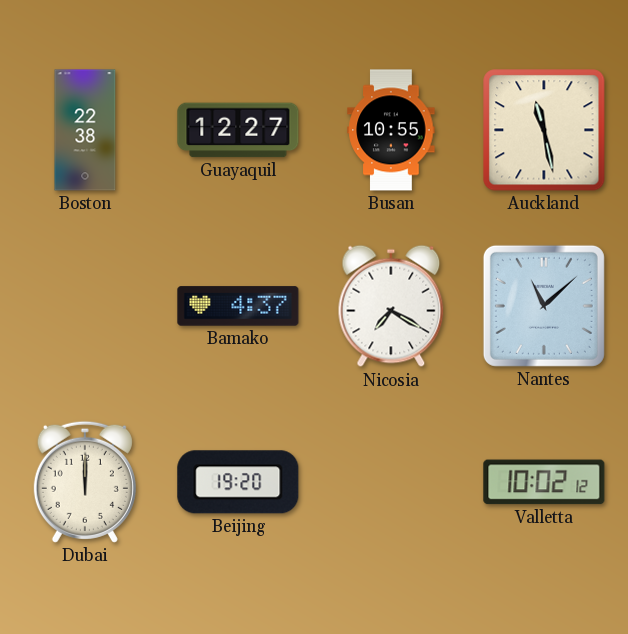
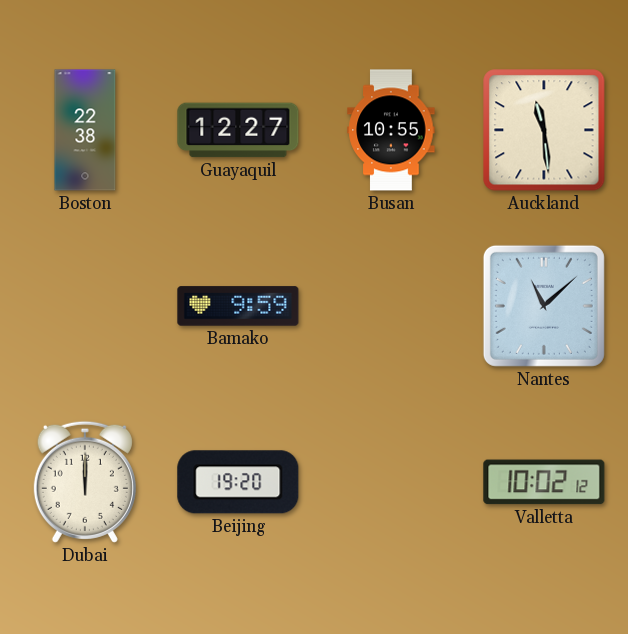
Auckland: 11:28 -> 11:29
Bamako: 4:37 -> 9:59
Nicosia: 7:20 -> none
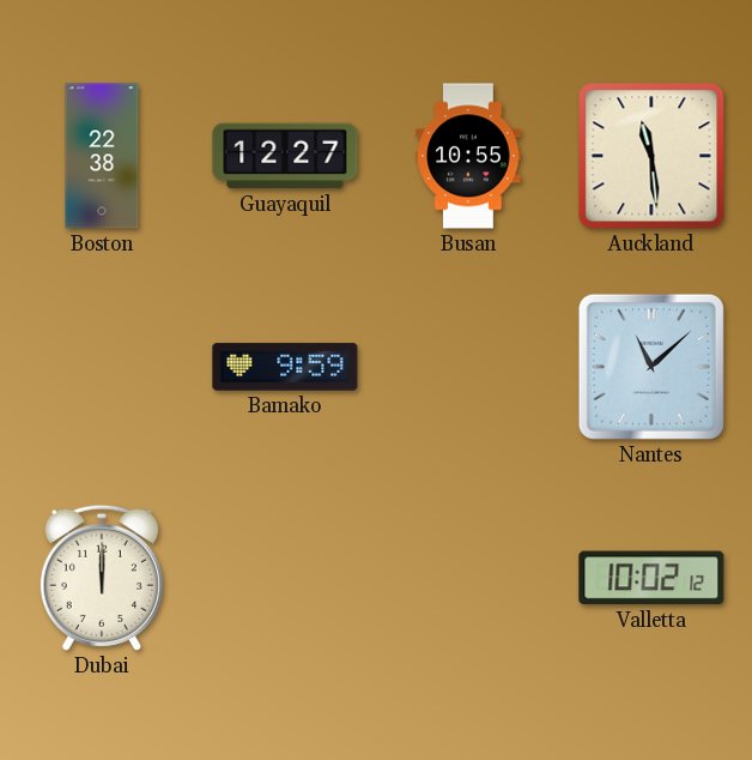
Beijing: 19:20 -> none
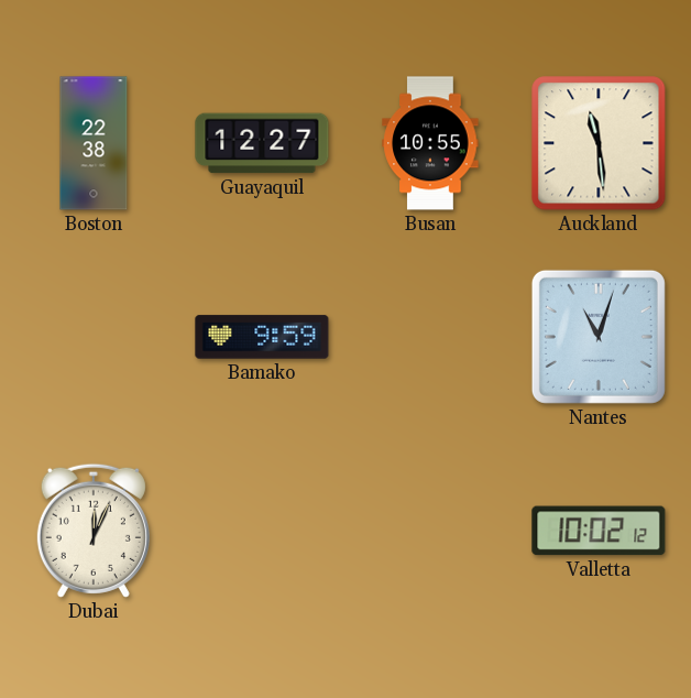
Nantes: 11:08 -> 11:03
Dubai: 12:00 -> 12:04
